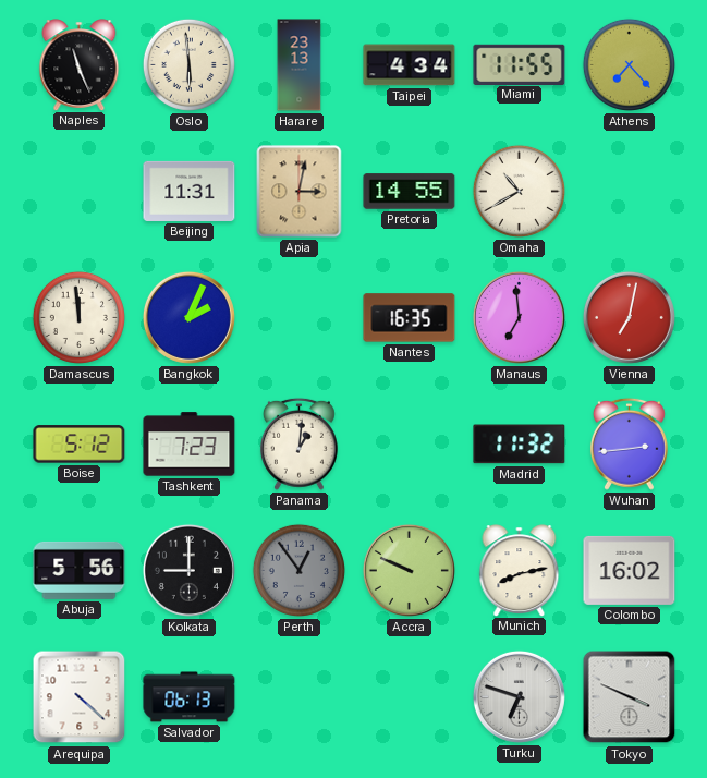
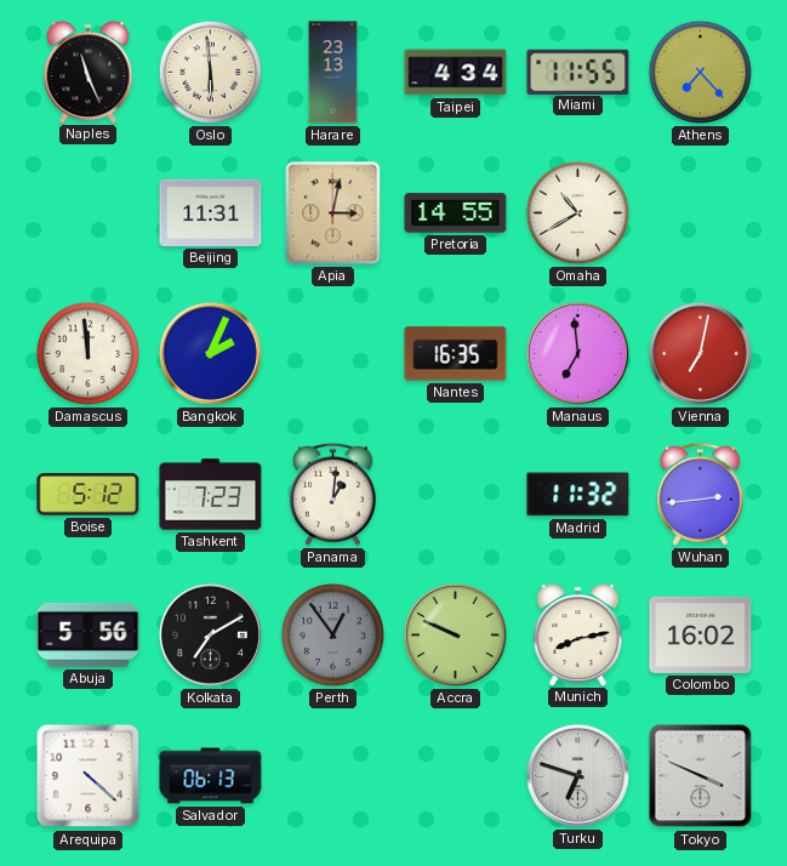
Kolkata: 9:00 -> 7:10
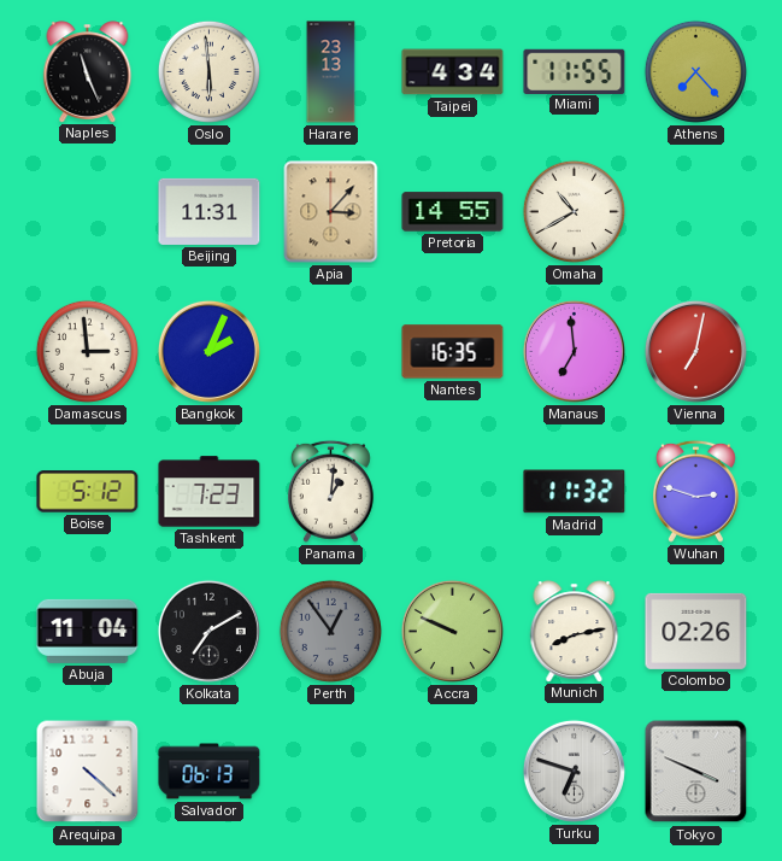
Apia: 3:02 -> 3:07
Damascus: 11:59 -> 2:59
Wuhan: 2:44 -> 2:48
Abuja: 5:56 -> 11:04
Colombo: 16:02 -> 02:26
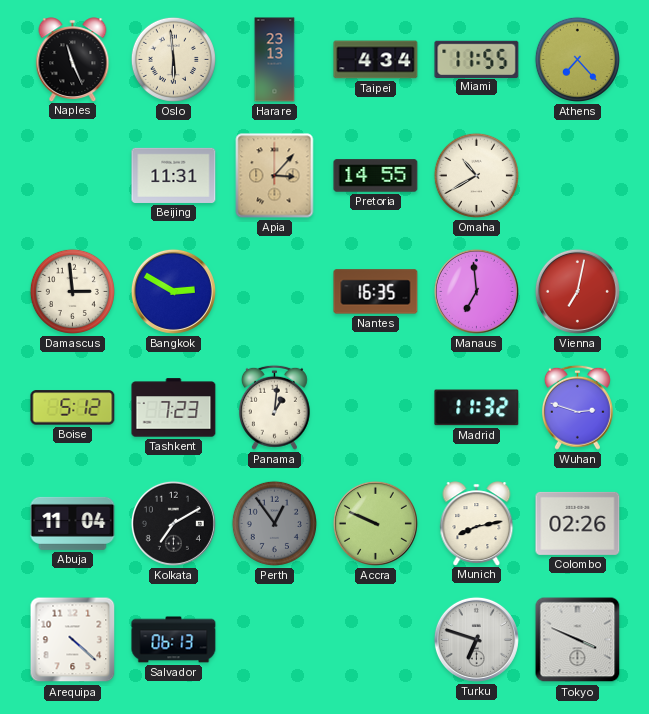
Bangkok: 2:04 -> 2:50
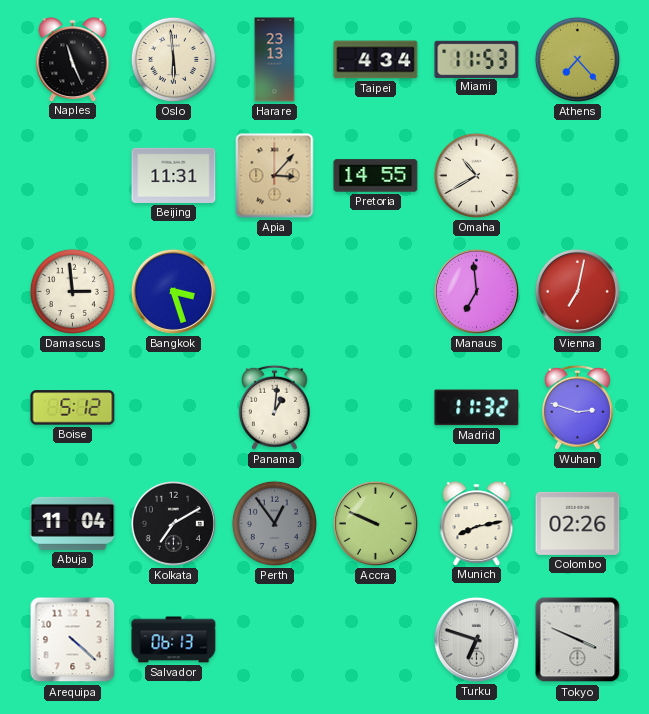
Miami: 11:55 -> 11:53
Bangkok: 2:50 -> 3:27
Nantes: 16:35 -> none
Tashkent: 7:23 -> none
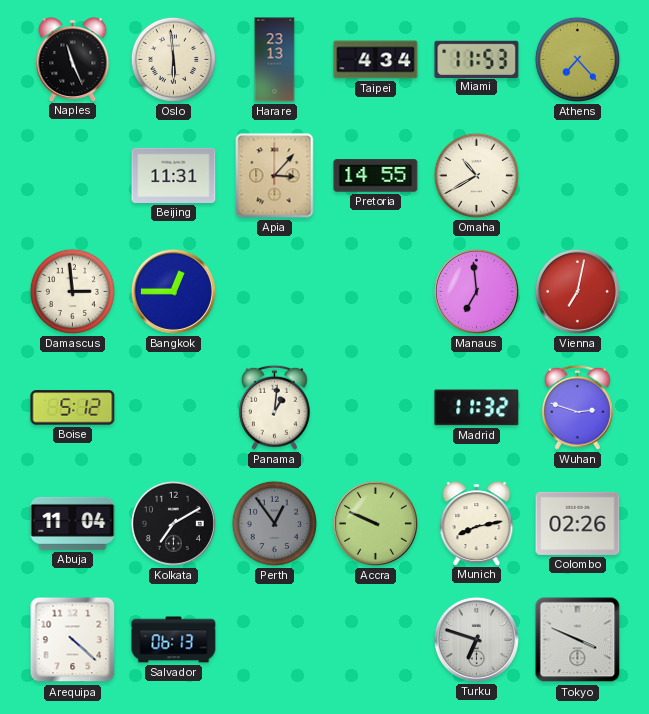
Bangkok: 3:27 -> 12:45
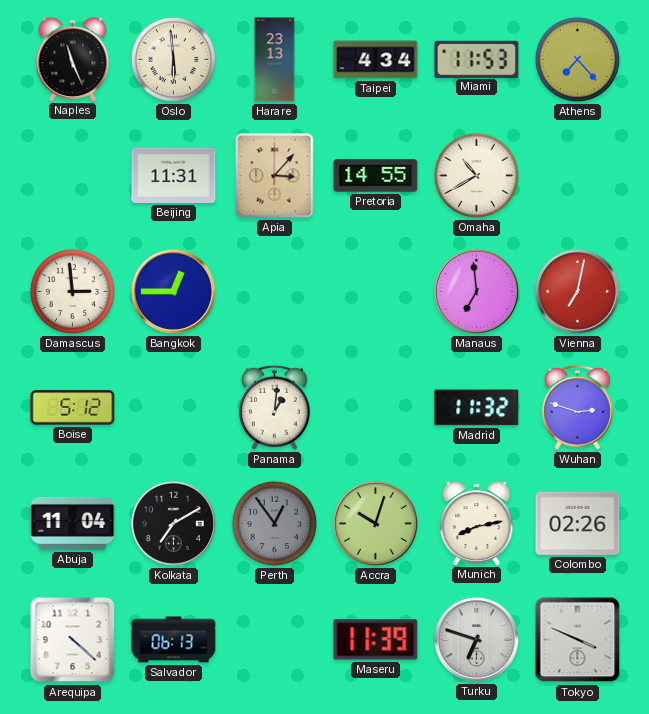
Accra: 9:49 -> 10:03
Maseru: none -> 11:39
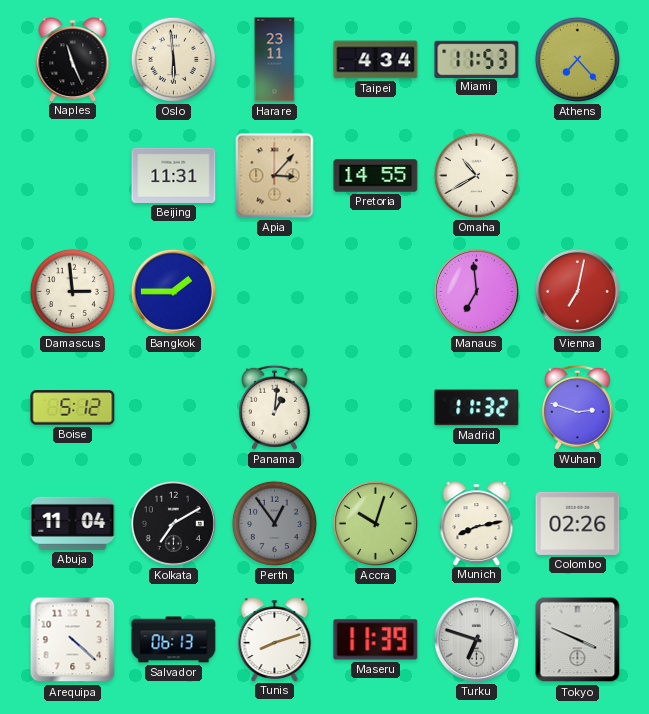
Harare: 23:13 -> 23:11
Bangkok: 12:45 -> 1:45
Tunis: none -> 8:12
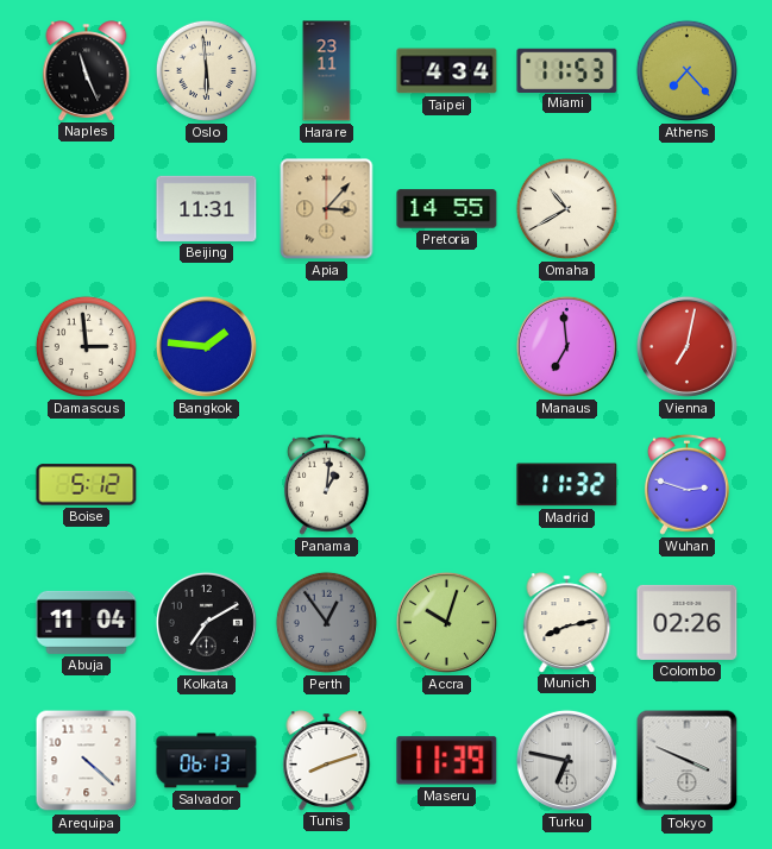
Bangkok: 1:45 -> 1:46
Turku: 6:48 -> 6:47
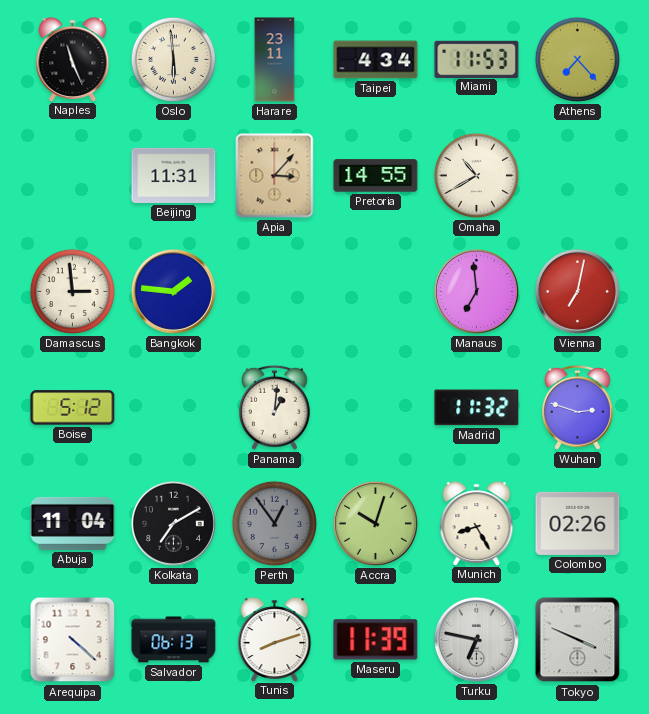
Munich: 8:13 -> 8:25
